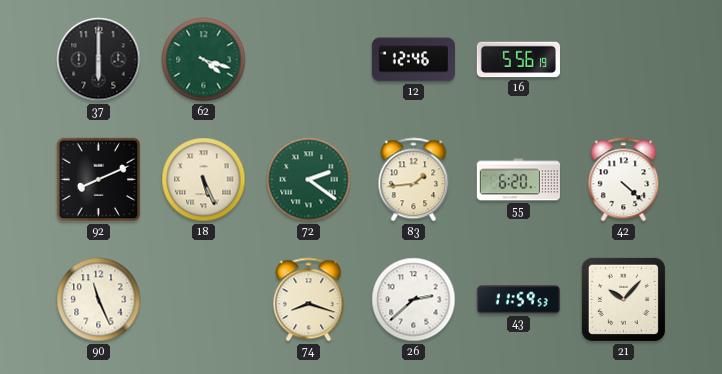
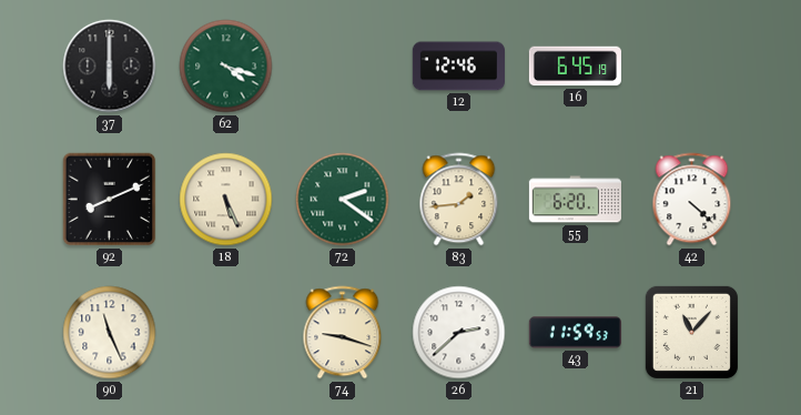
16: 5:56 -> 6:45
74: 8:18 -> 9:18
21: 10:07 -> 11:07
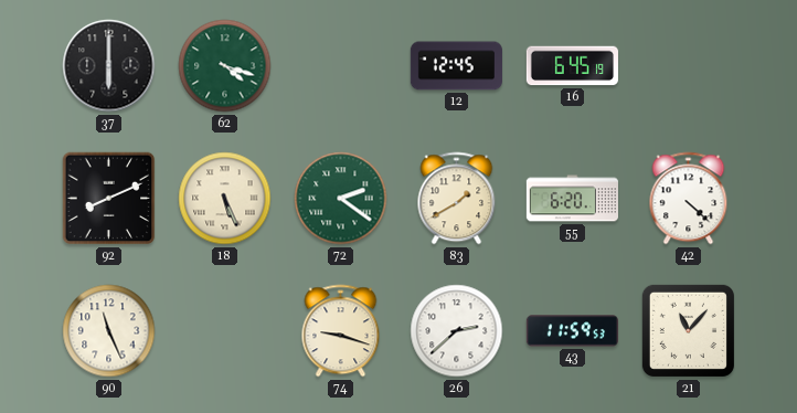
12: 12:46 -> 12:45
83: 1:44 -> 1:40
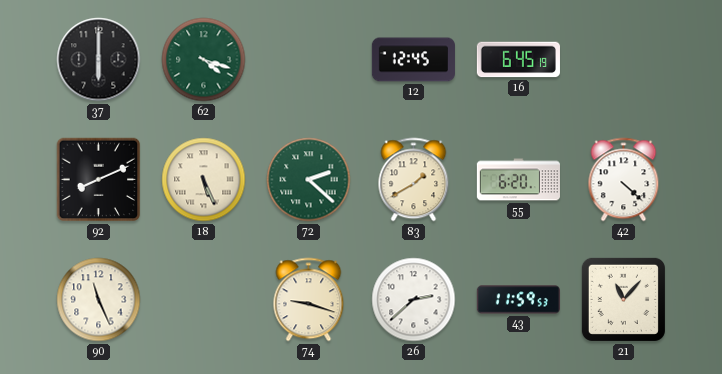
72: 2:21 -> 2:22
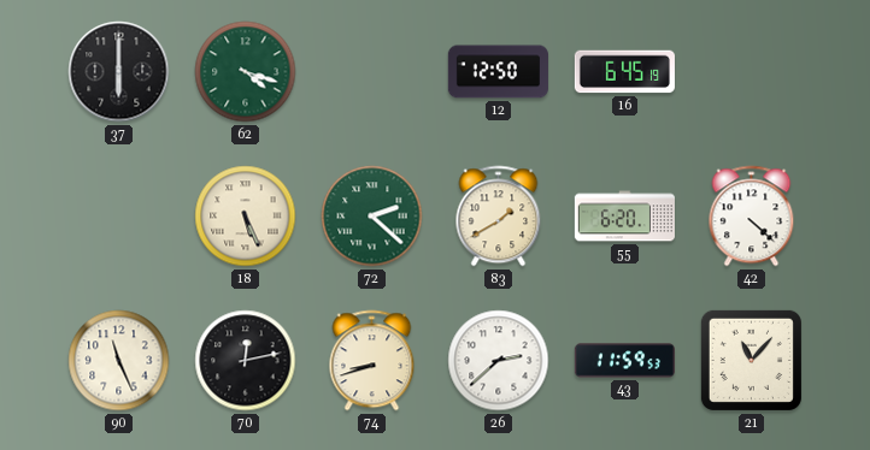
12: 12:45 -> 12:50
92: 8:11 -> none
70: none -> 12:13
74: 9:18 -> 8:42
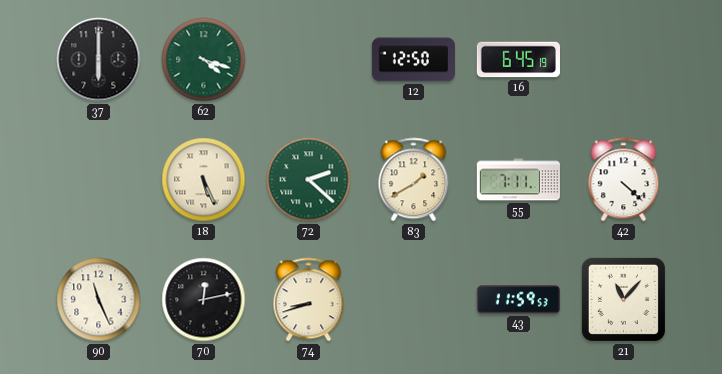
55: 6:20 -> 7:11
26: 2:38 -> none
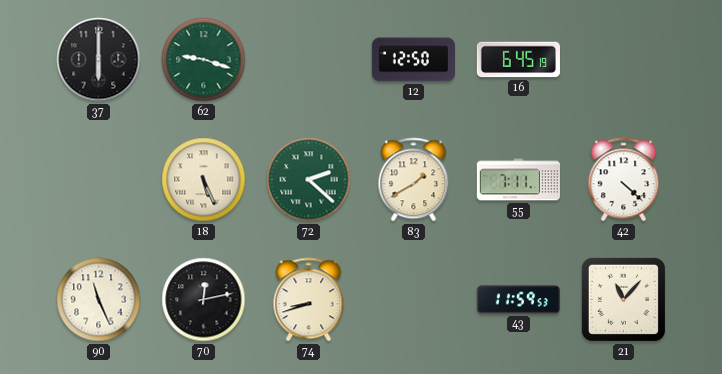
62: 4:18 -> 9:18
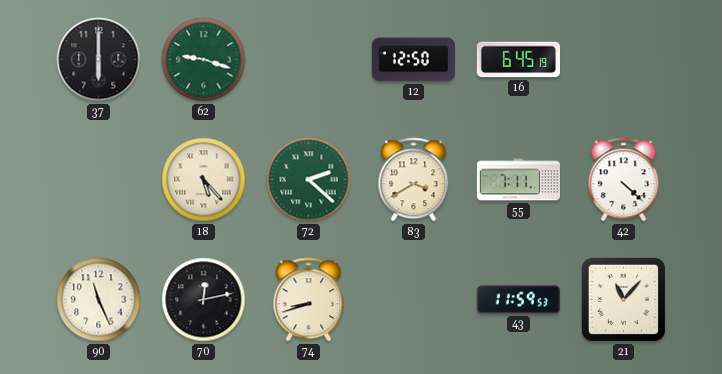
18: 5:26 -> 5:23
83: 1:40 -> 3:40
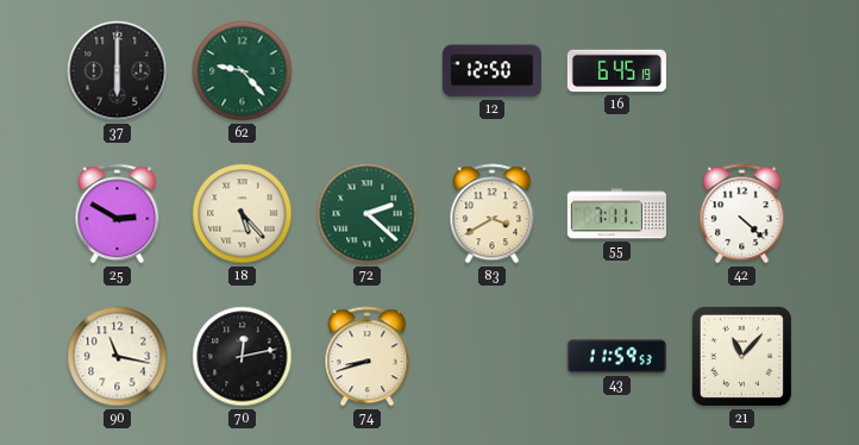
62: 9:18 -> 9:23
25: none -> 2:50
90: 11:26 -> 11:17
